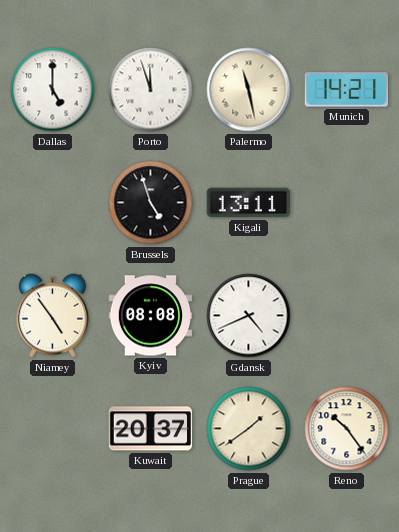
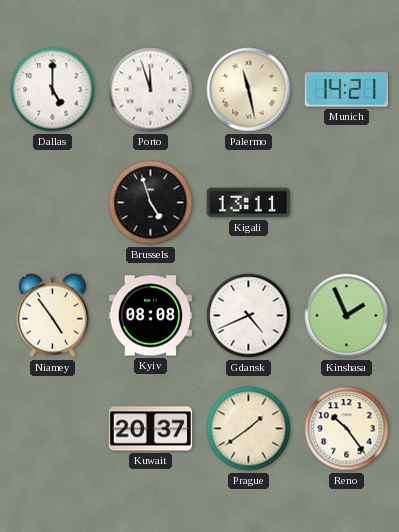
Kinshasa: none -> 1:56
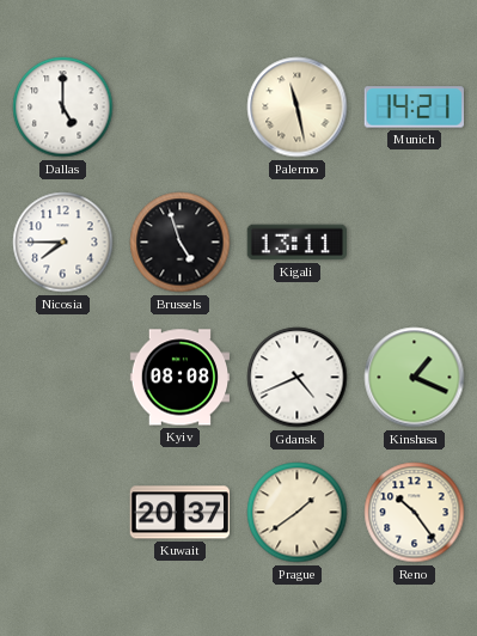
Porto: 11:57 -> none
Nicosia: none -> 7:45
Niamey: 4:54 -> none
Kinshasa: 1:56 -> 1:19
